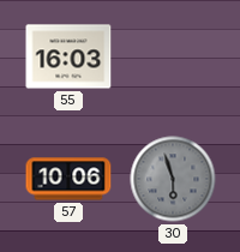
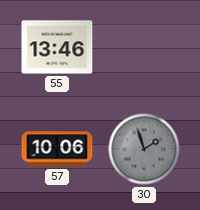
55: 16:03 -> 13:46
30: 5:57 -> 1:57
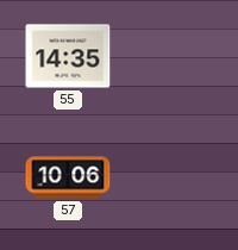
55: 13:46 -> 14:35
30: 1:57 -> none
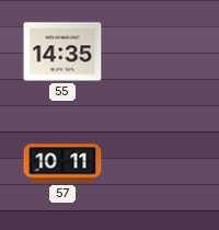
57: 10:06 -> 10:11
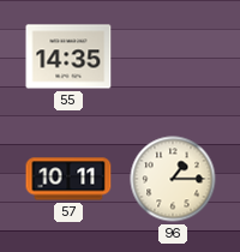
96: none -> 1:15
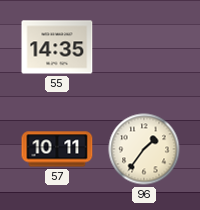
96: 1:15 -> 1:36
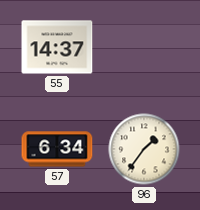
55: 14:35 -> 14:37
57: 10:11 -> 6:34
